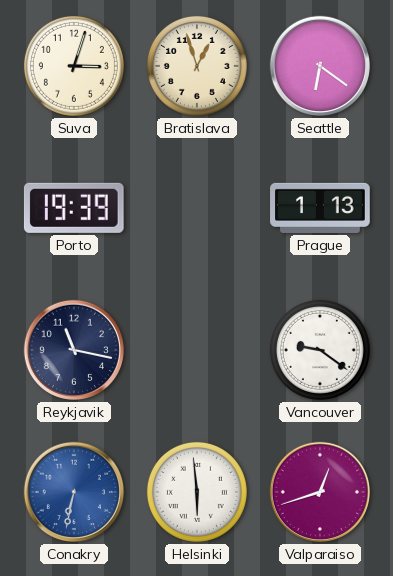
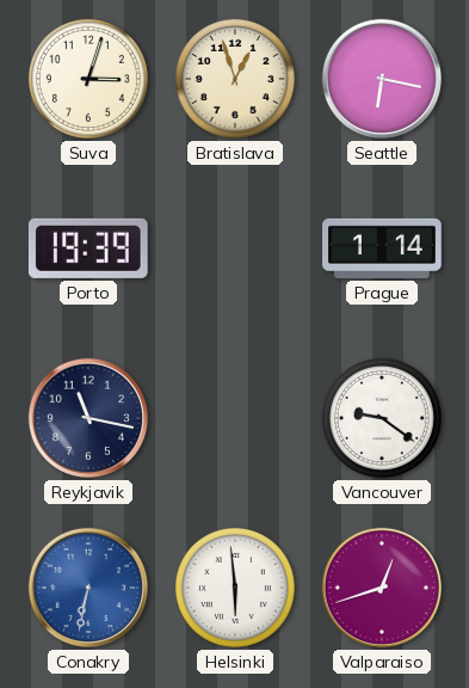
Seattle: 6:21 -> 6:17
Prague: 1:13 -> 1:14
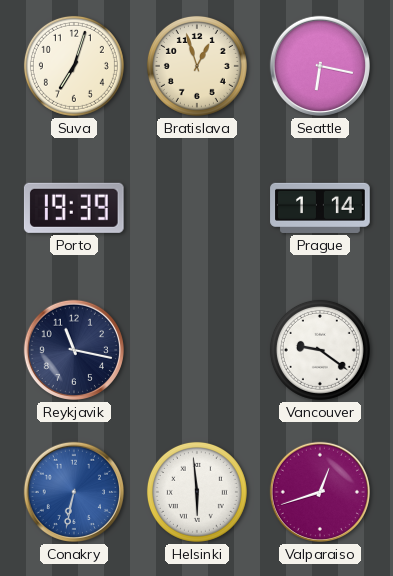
Suva: 3:03 -> 7:03
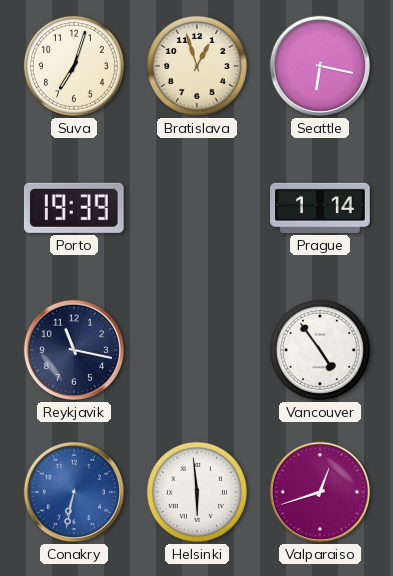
Vancouver: 9:21 -> 4:54
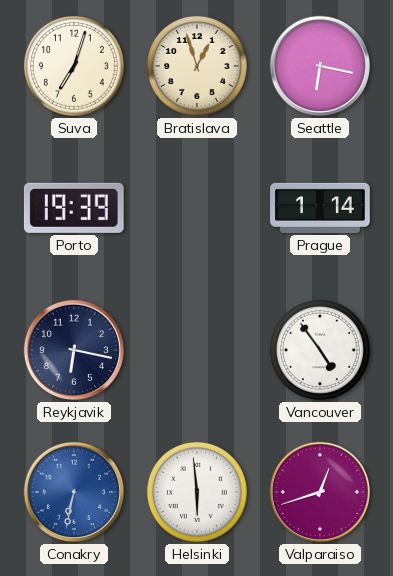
Reykjavik: 11:17 -> 6:17
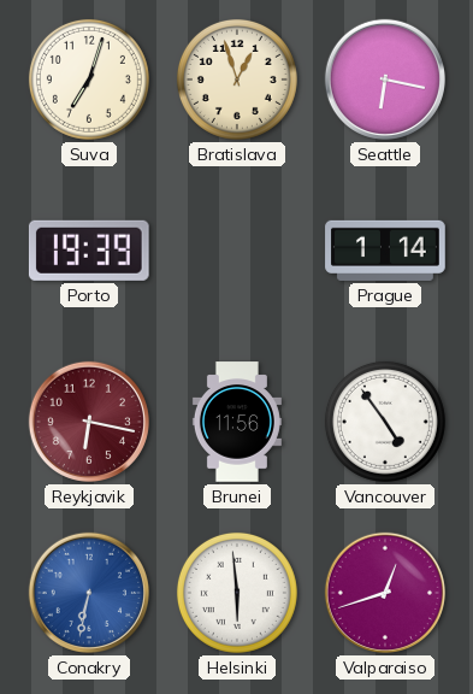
Reykjavik dial: navy -> burgundy
Brunei: none -> 11:56
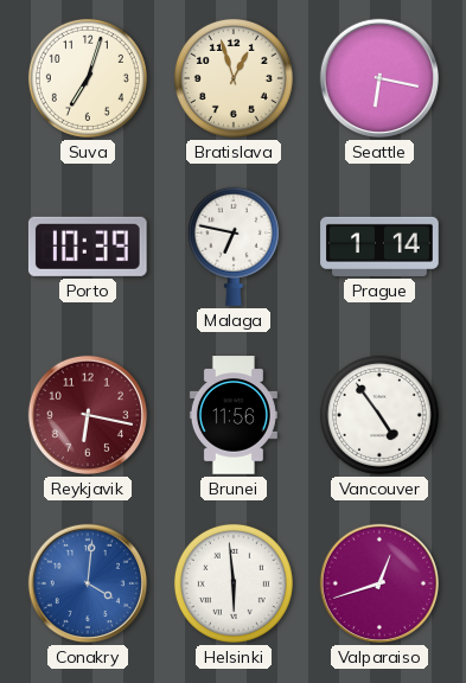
Porto: 19:39 -> 10:39
Malaga: none -> 6:47
Conakry: 6:32 -> 4:01
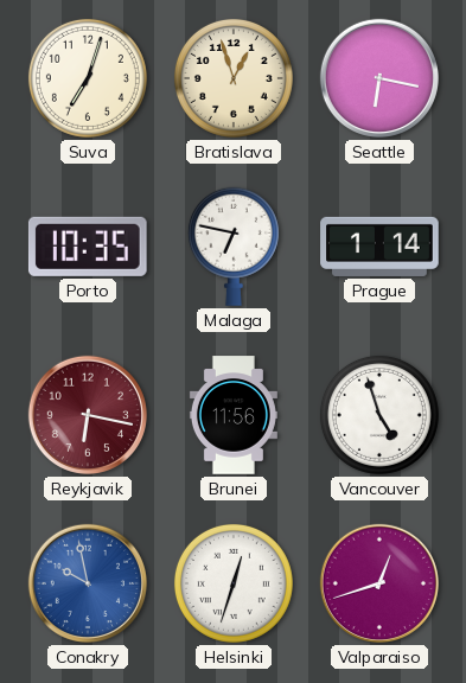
Porto: 10:39 -> 10:35
Vancouver: 4:54 -> 4:57
Conakry: 4:01 -> 9:58
Helsinki: 5:59 -> 12:33
